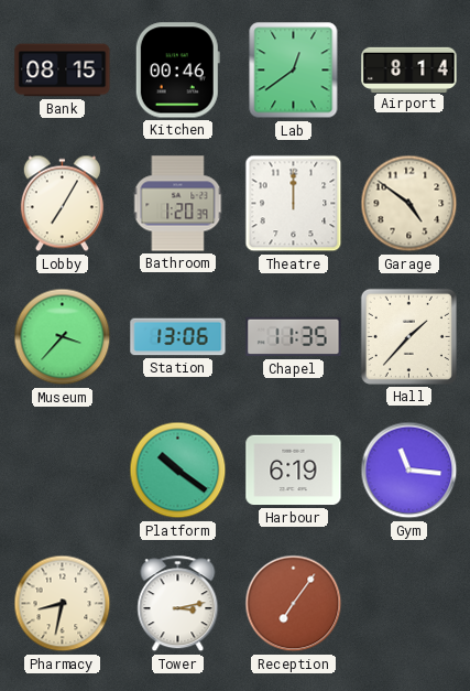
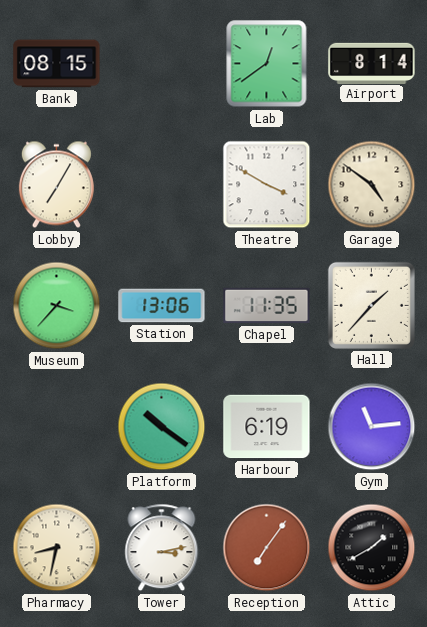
Kitchen: 00:46 -> none
Bathroom: 1:20 -> none
Theatre: 12:00 -> 3:50
Gym: 11:16 -> 11:14
Attic: none -> 1:40
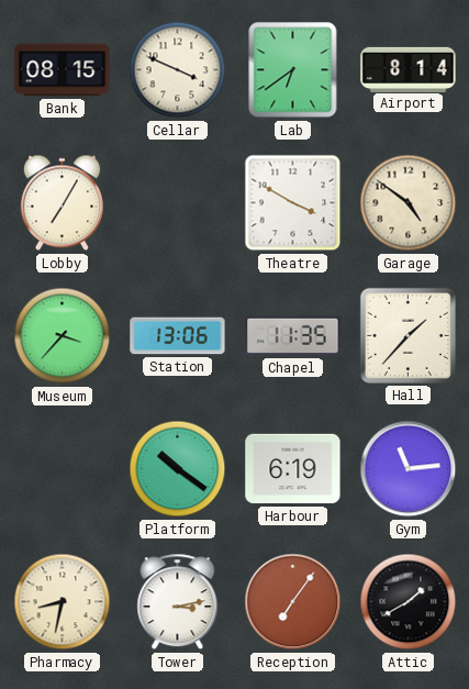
Cellar: none -> 3:49
Lab: 12:39 -> 6:39
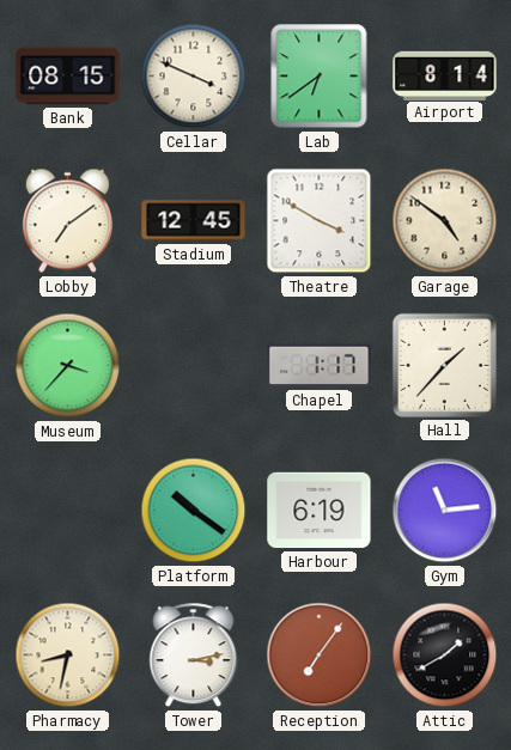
Lobby: 7:05 -> 7:09
Stadium: none -> 12:45
Station: 13:06 -> none
Chapel: 11:35 -> 1:17
